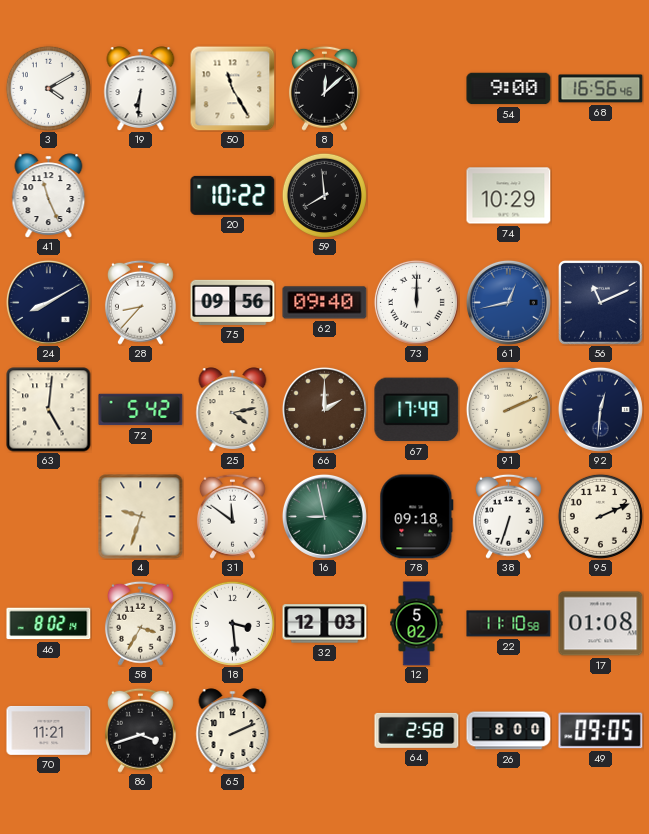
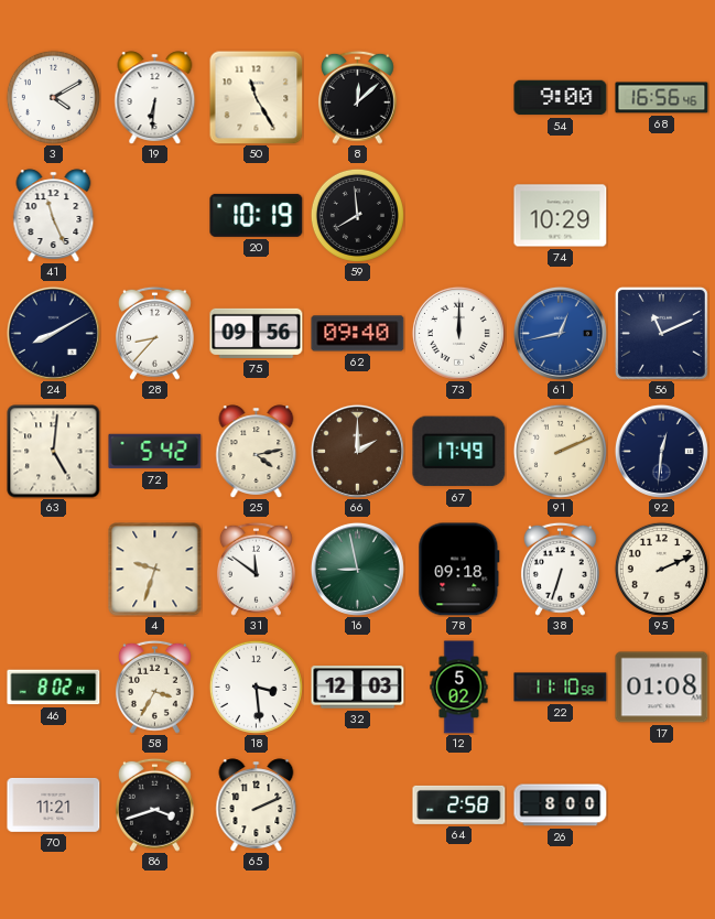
20: 10:22 -> 10:19
49: 09:05 -> none
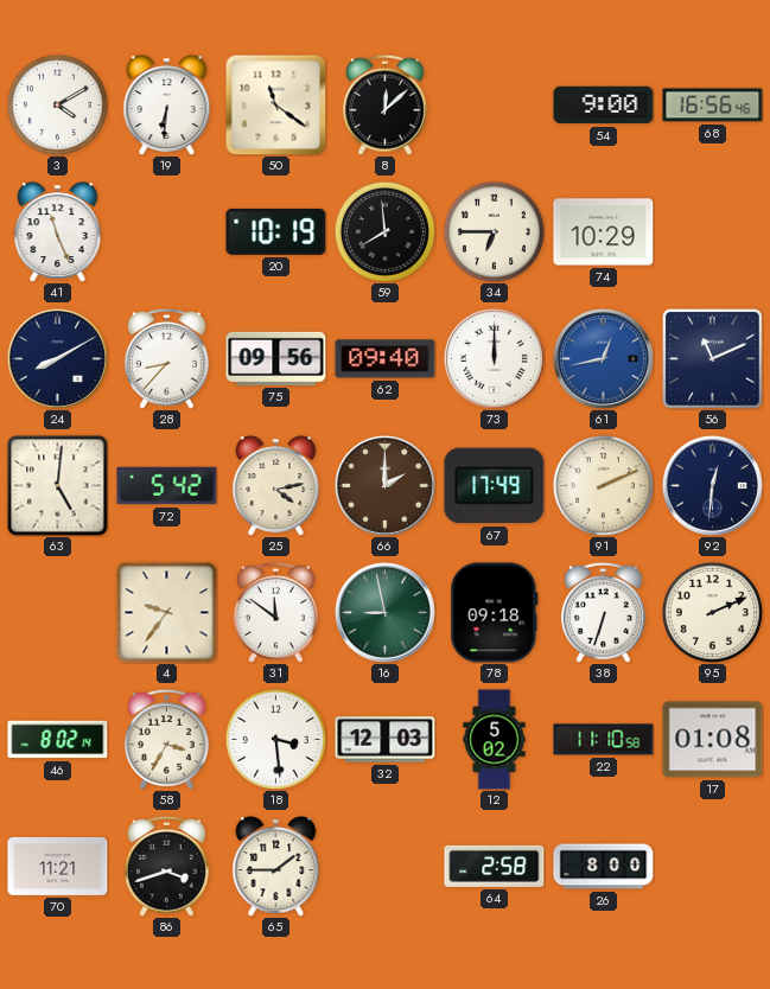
50: 11:25 -> 11:21
34: none -> 6:45
4: 9:33 -> 9:36
65: 2:11 -> 1:45
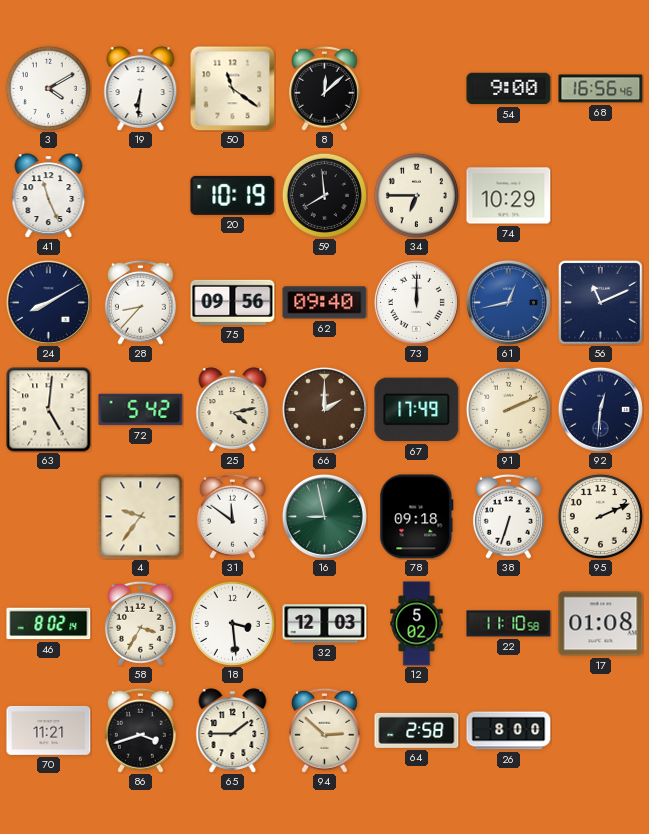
94: none -> 2:52
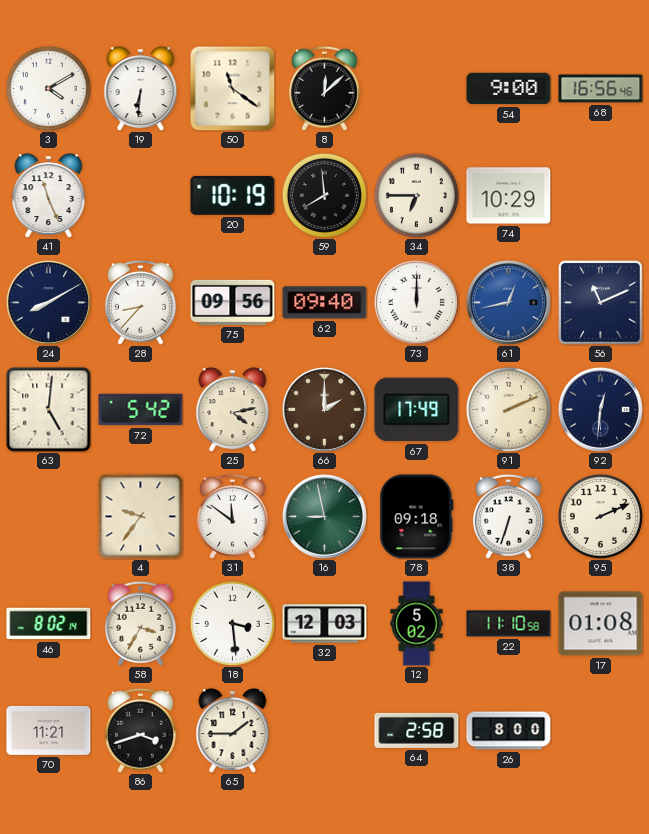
94: 2:52 -> none
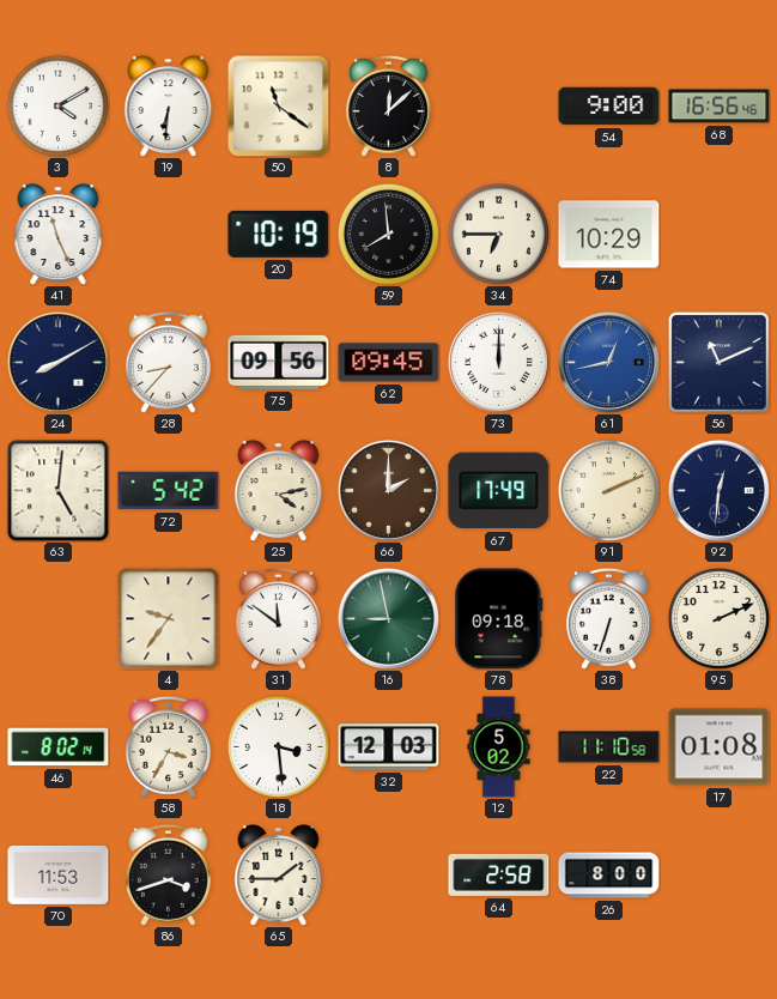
62: 09:40 -> 09:45
70: 11:21 -> 11:53
